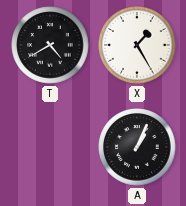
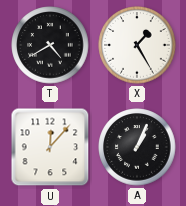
U: none -> 12:07
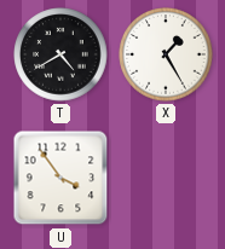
U: 12:07 -> 3:54
A: 1:04 -> none
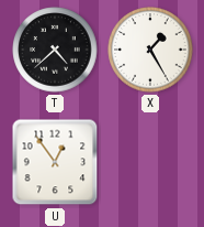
T: 4:40 -> 4:38
U: 3:54 -> 12:54
